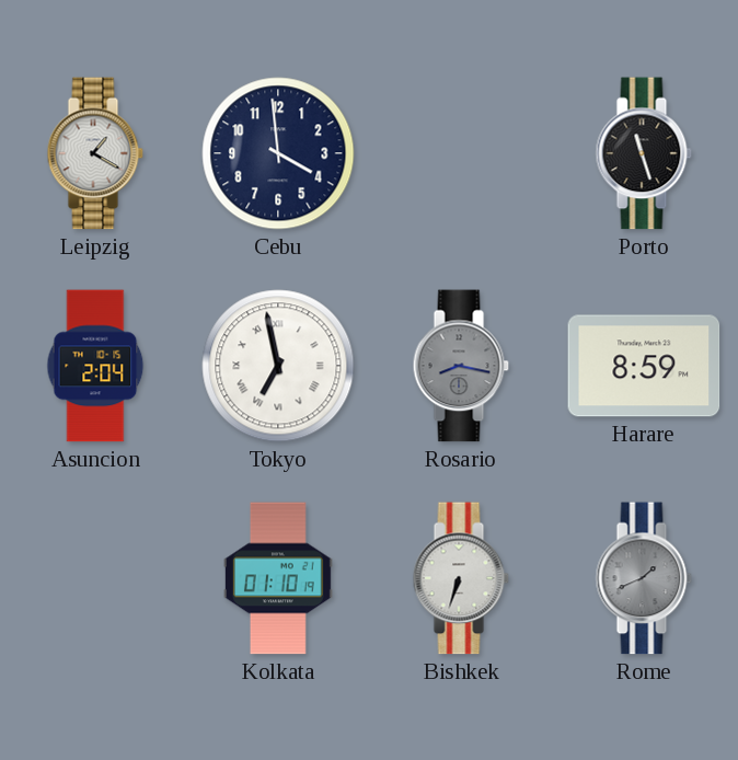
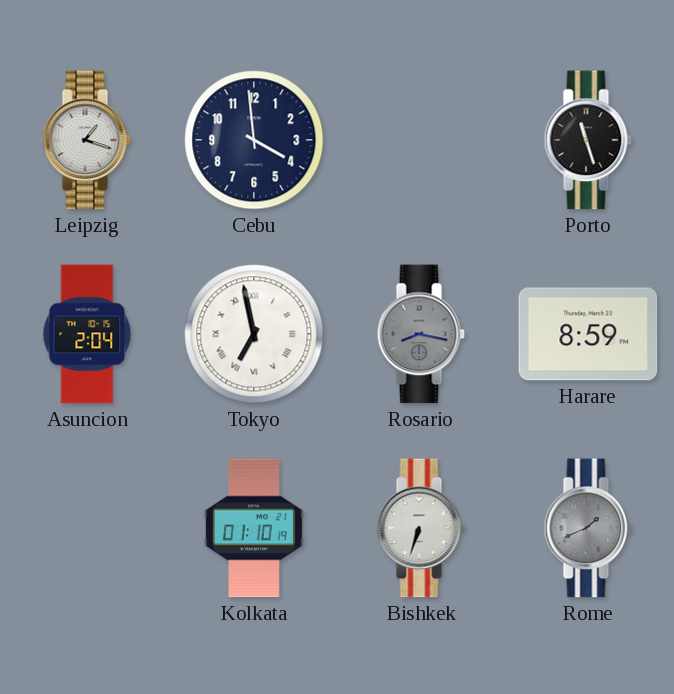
Leipzig: 1:20 -> 1:18
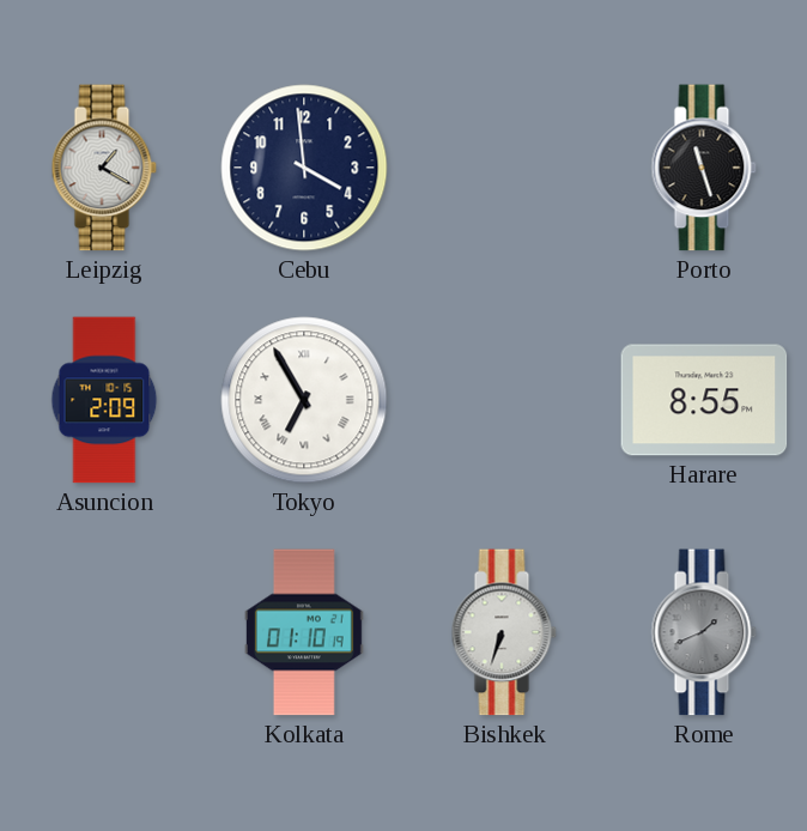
Leipzig: 1:18 -> 1:20
Asuncion: 2:04 -> 2:09
Tokyo: 6:58 -> 6:55
Rosario: 8:17 -> none
Harare: 8:59 -> 8:55
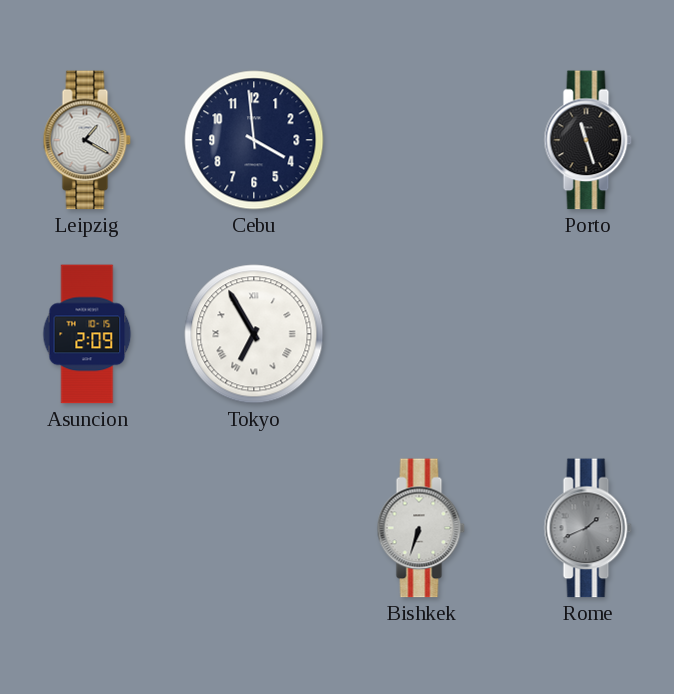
Harare: 8:55 -> none
Kolkata: 01:10 -> none
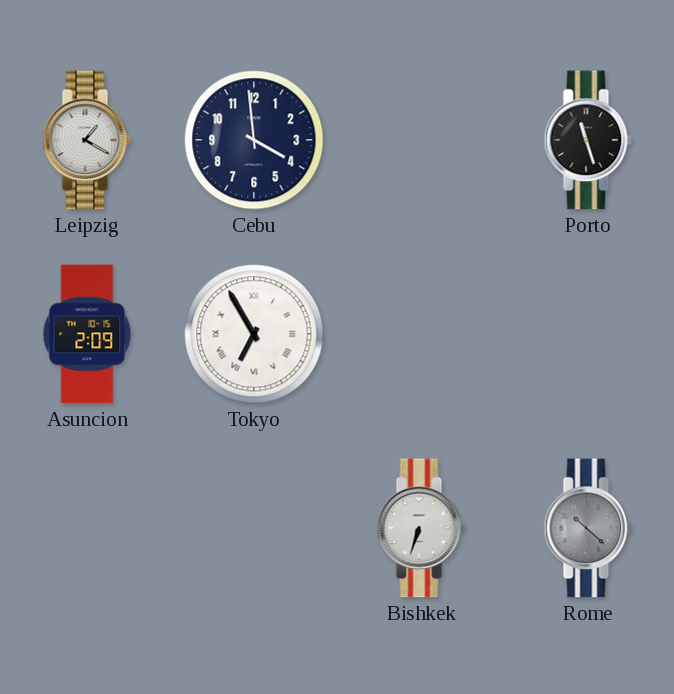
Rome: 1:41 -> 10:22
